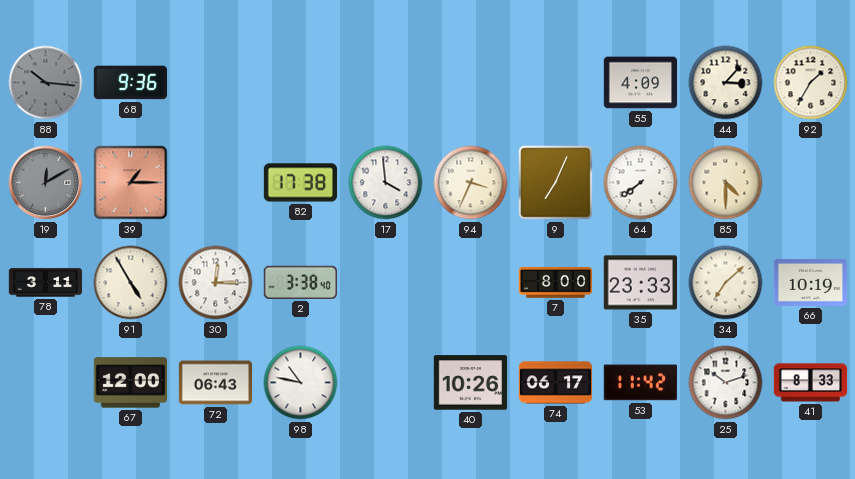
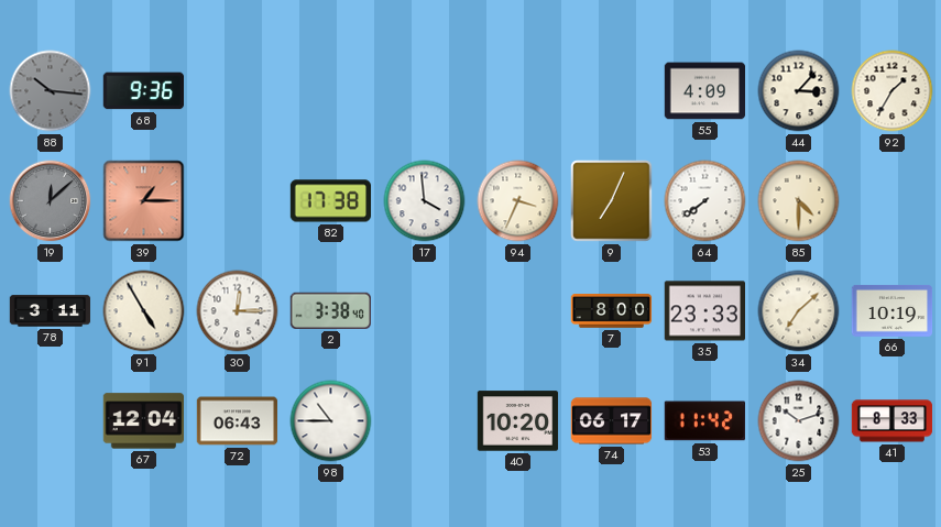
19: 12:10 -> 12:08
67: 12:00 -> 12:04
98: 10:47 -> 10:45
40: 10:26 -> 10:20
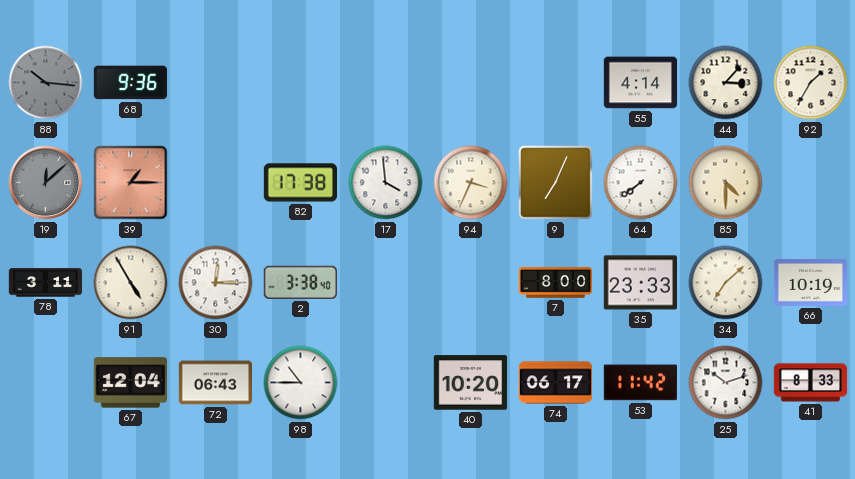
55: 4:09 -> 4:14
